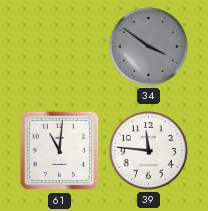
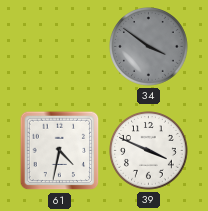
61: 11:01 -> 4:32
39: 11:46 -> 3:49
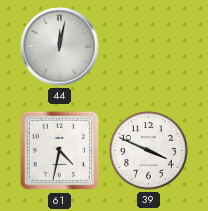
44: none -> 12:02
34: 3:51 -> none
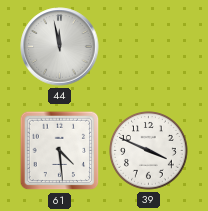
44: 12:02 -> 11:58
61: 4:32 -> 4:29
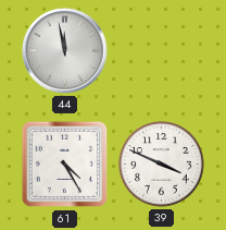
61: 4:29 -> 4:25
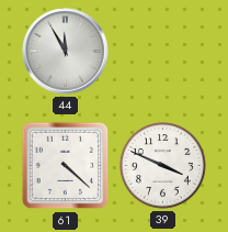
44: 11:58 -> 11:55
61: 4:25 -> 4:22
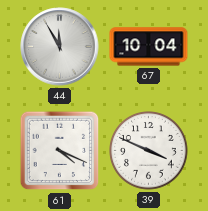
67: none -> 10:04
61: 4:22 -> 4:19
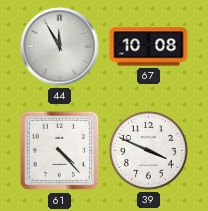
67: 10:04 -> 10:08
61: 4:19 -> 4:23
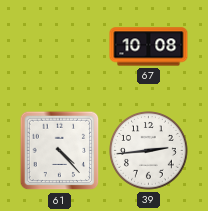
44: 11:55 -> none
39: 3:49 -> 2:44
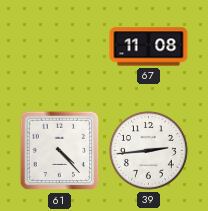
67: 10:08 -> 11:08
